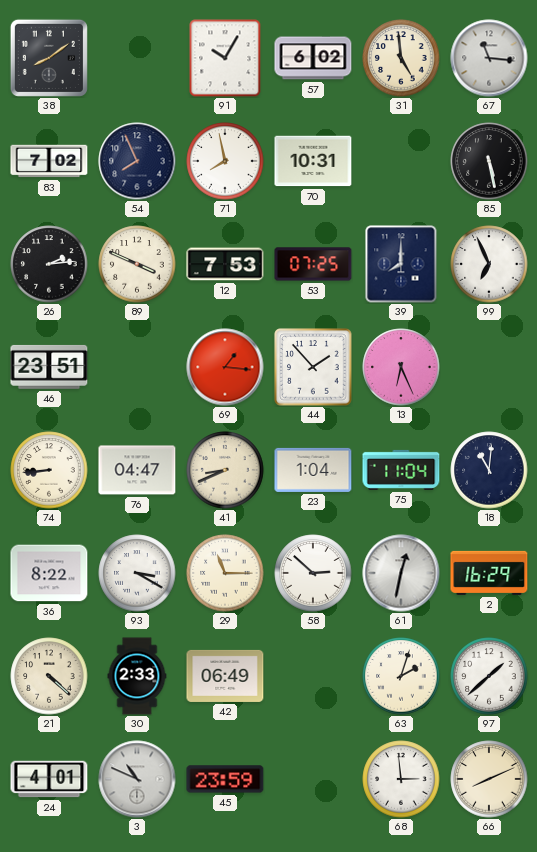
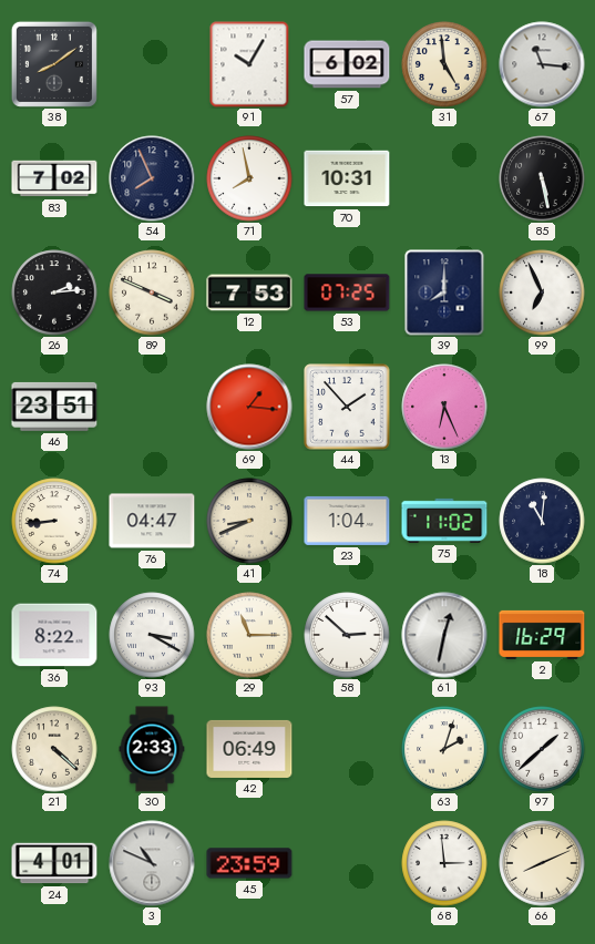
75: 11:04 -> 11:02
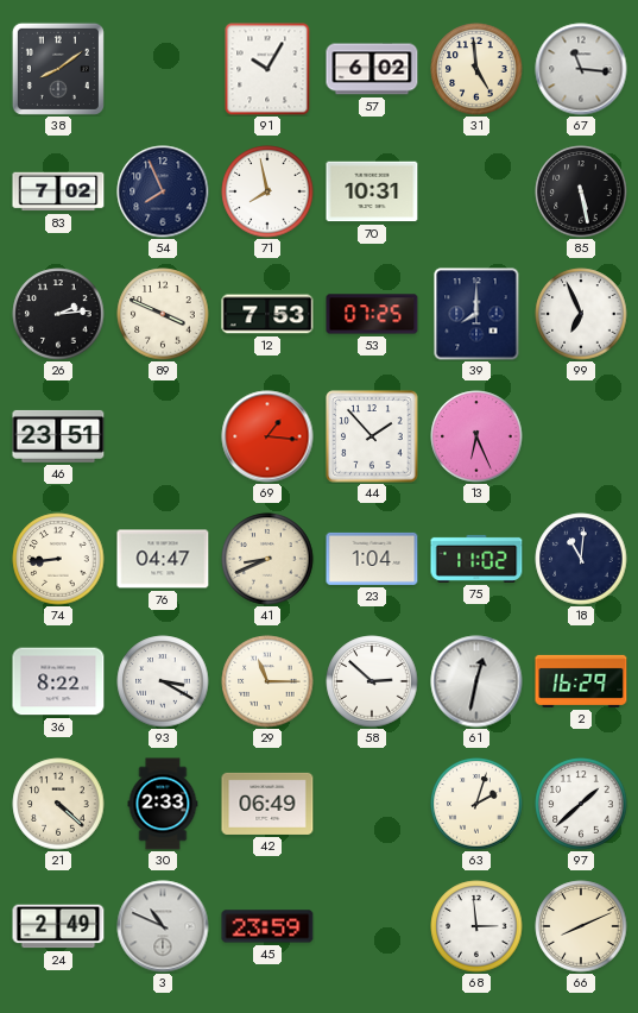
24: 4:01 -> 2:49
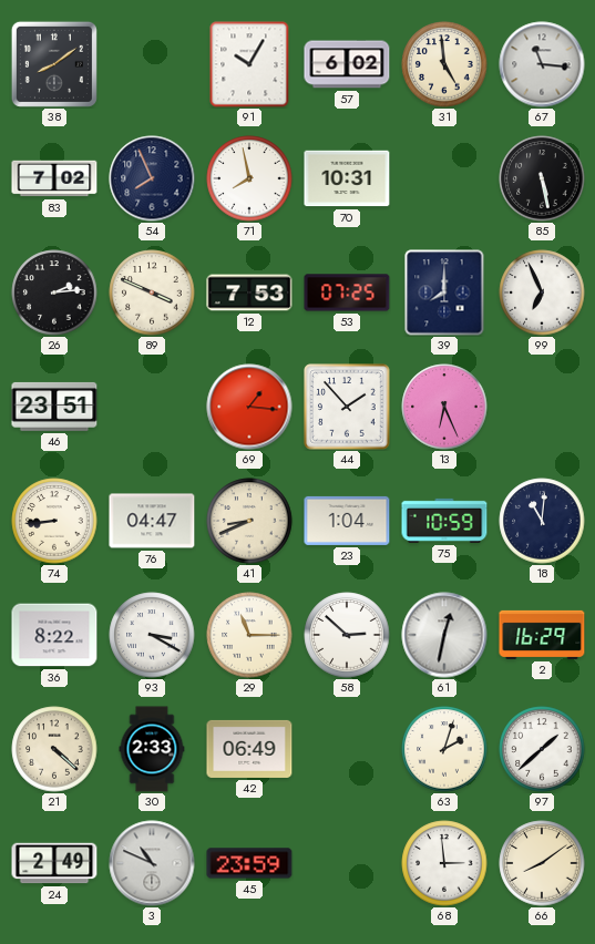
75: 11:02 -> 10:59
66: 8:11 -> 8:09
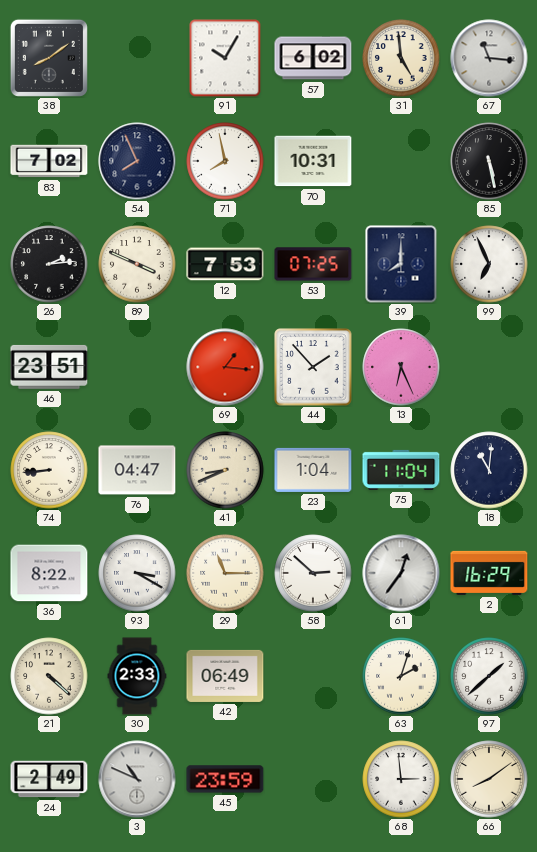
75: 10:59 -> 11:04
61: 12:32 -> 12:36
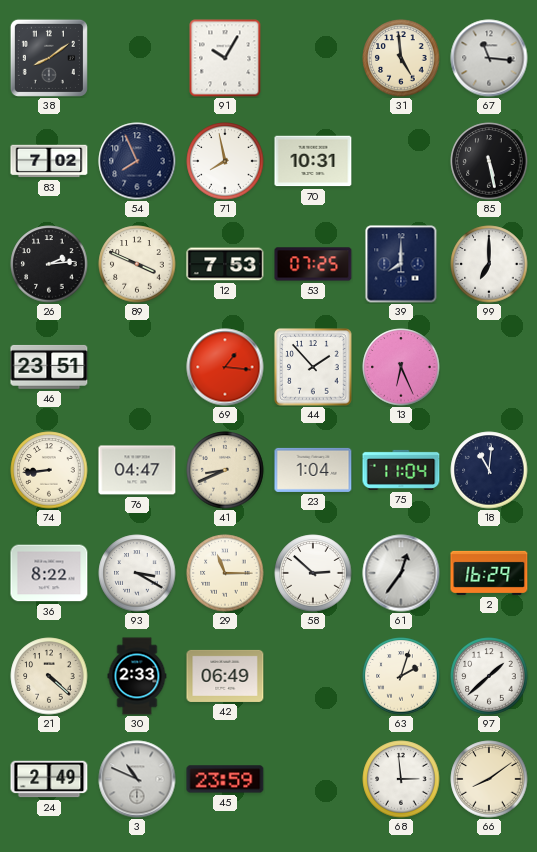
57: 6:02 -> none
99: 6:56 -> 7:00
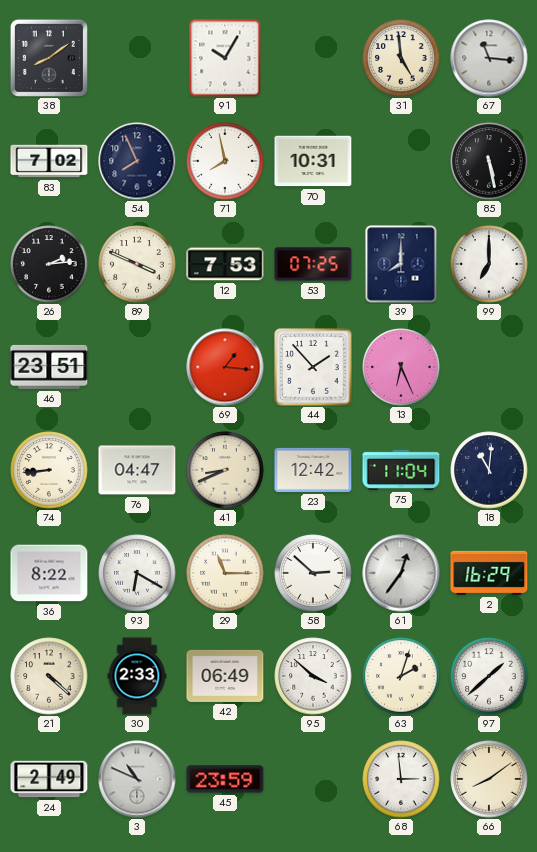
23: 1:04 -> 12:42
93: 3:20 -> 6:20
95: none -> 3:52
